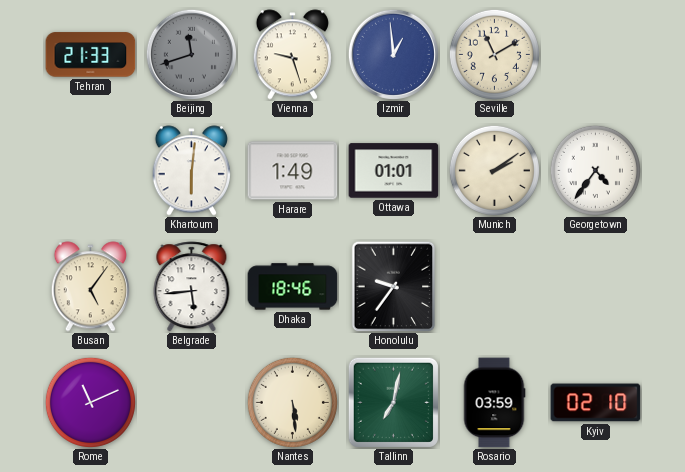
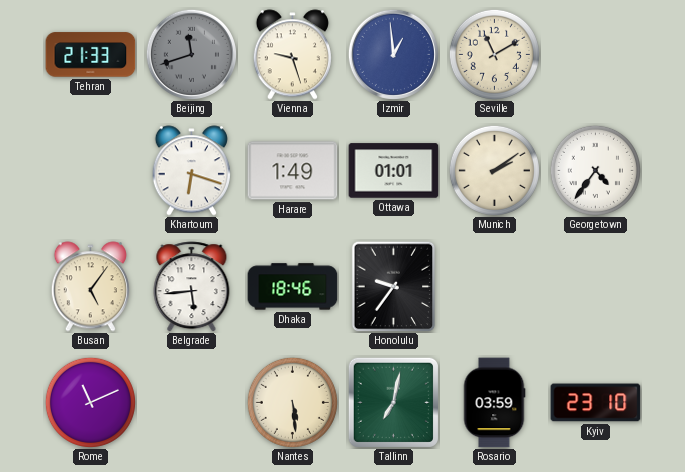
Khartoum: 6:01 -> 6:18
Kyiv: 02:10 -> 23:10
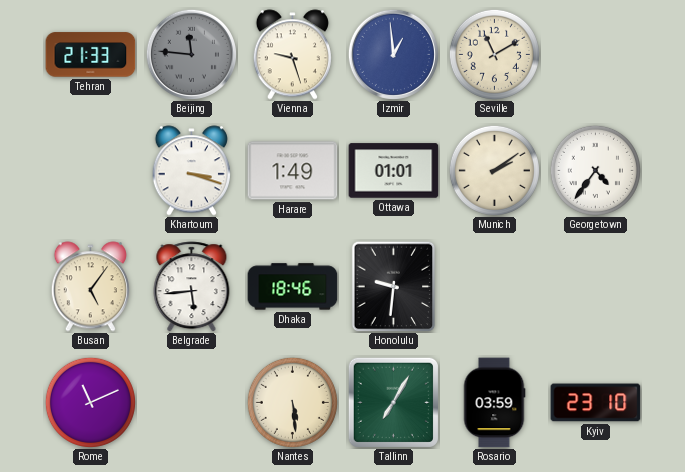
Beijing: 11:42 -> 11:46
Khartoum: 6:18 -> 3:18
Honolulu: 9:36 -> 9:31
Tallinn: 7:02 -> 7:05
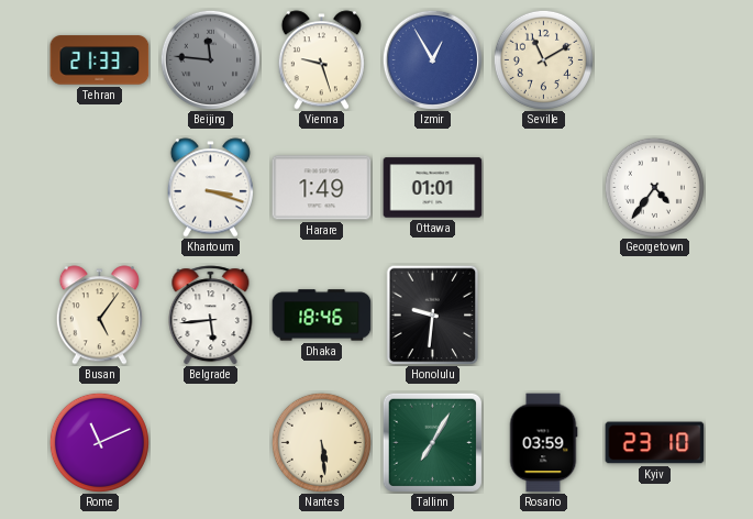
Izmir: 12:59 -> 12:55
Munich: 2:09 -> none
